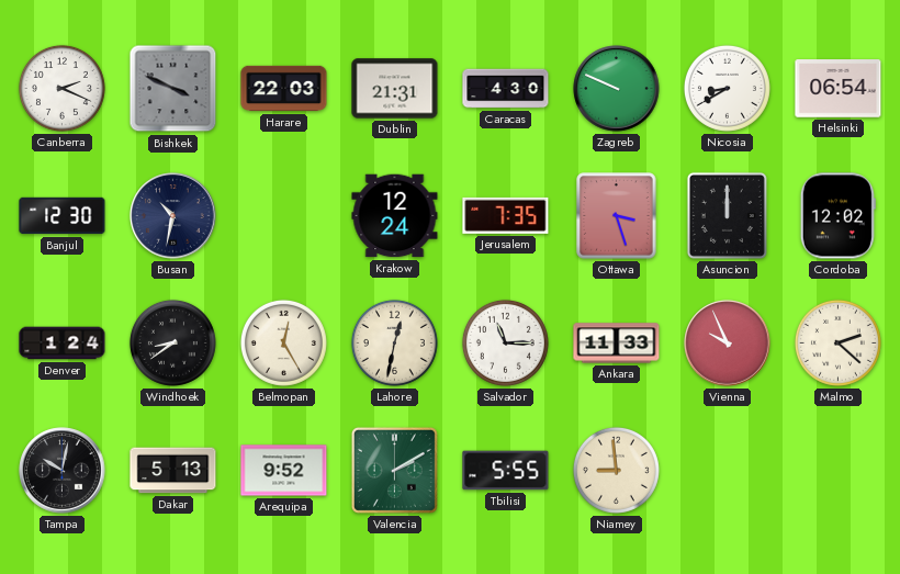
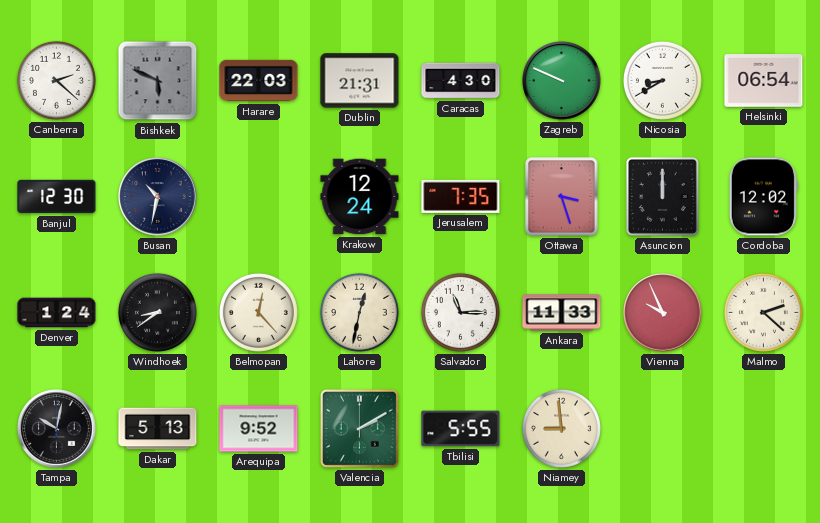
Canberra: 2:19 -> 2:22
Bishkek: 3:49 -> 5:49
Belmopan: 12:25 -> 12:23
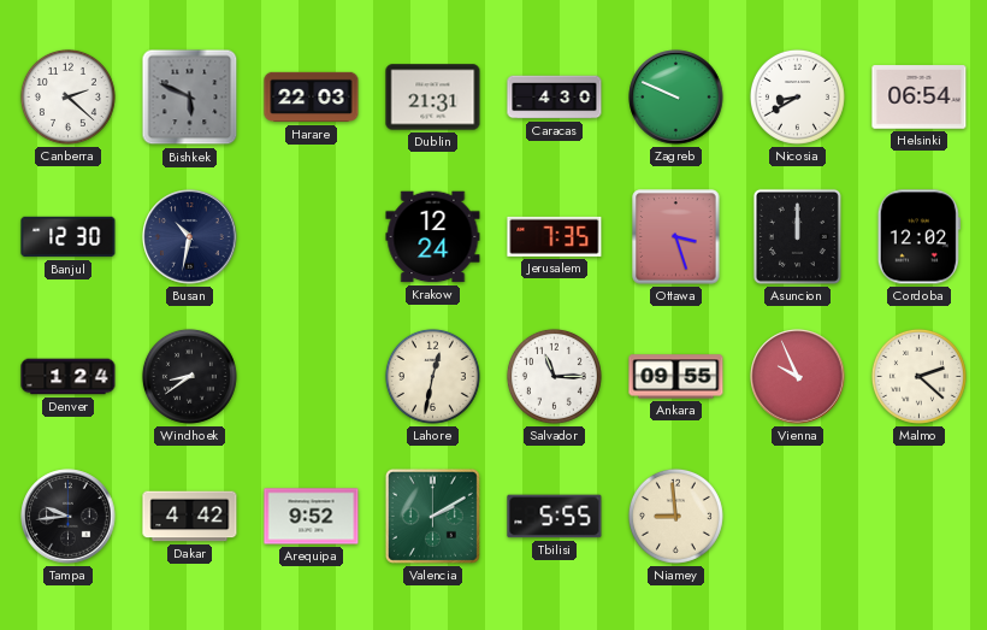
Belmopan: 12:23 -> none
Ankara: 11:33 -> 09:55
Tampa: 10:02 -> 9:44
Dakar: 5:13 -> 4:42
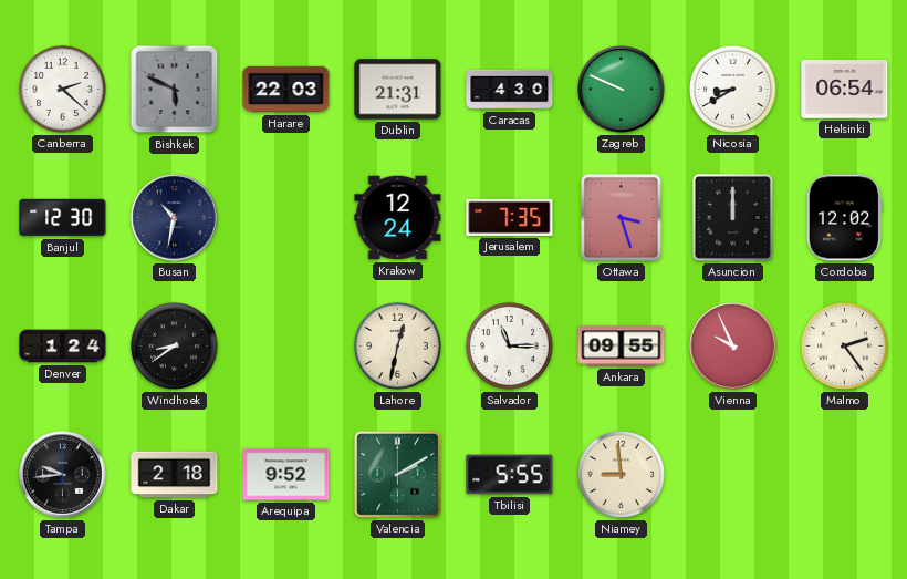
Malmo: 2:22 -> 2:24
Dakar: 4:42 -> 2:18
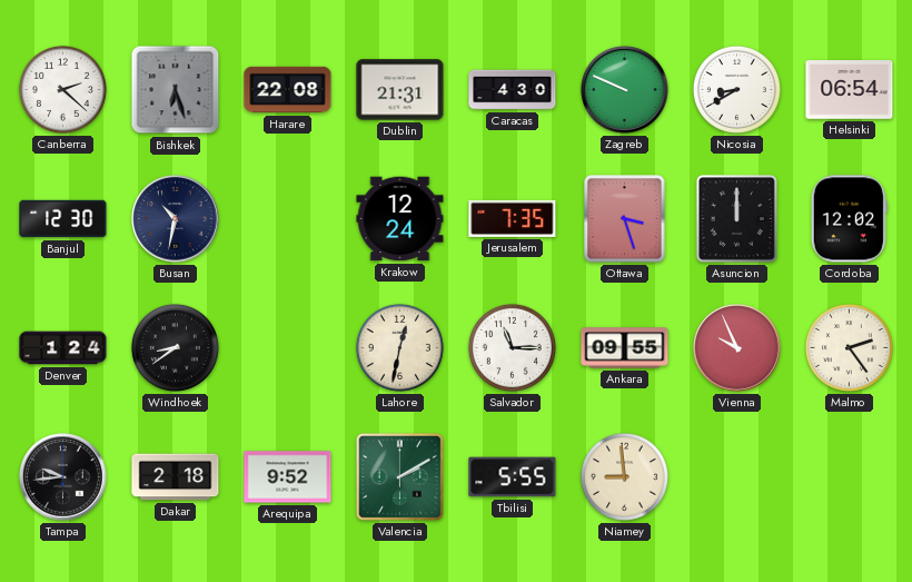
Bishkek: 5:49 -> 6:27
Harare: 22:03 -> 22:08
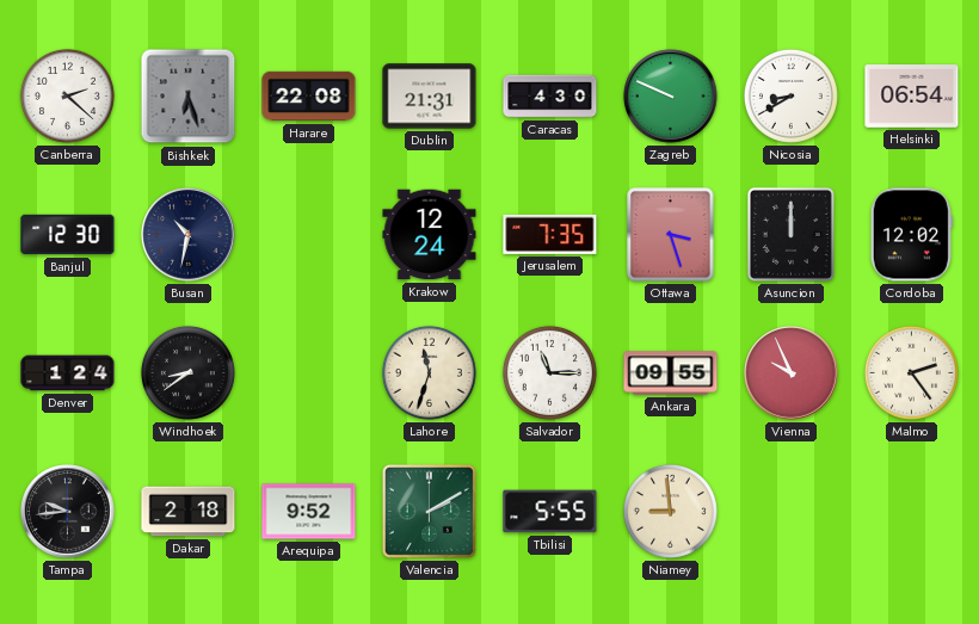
Lahore: 12:32 -> 11:33
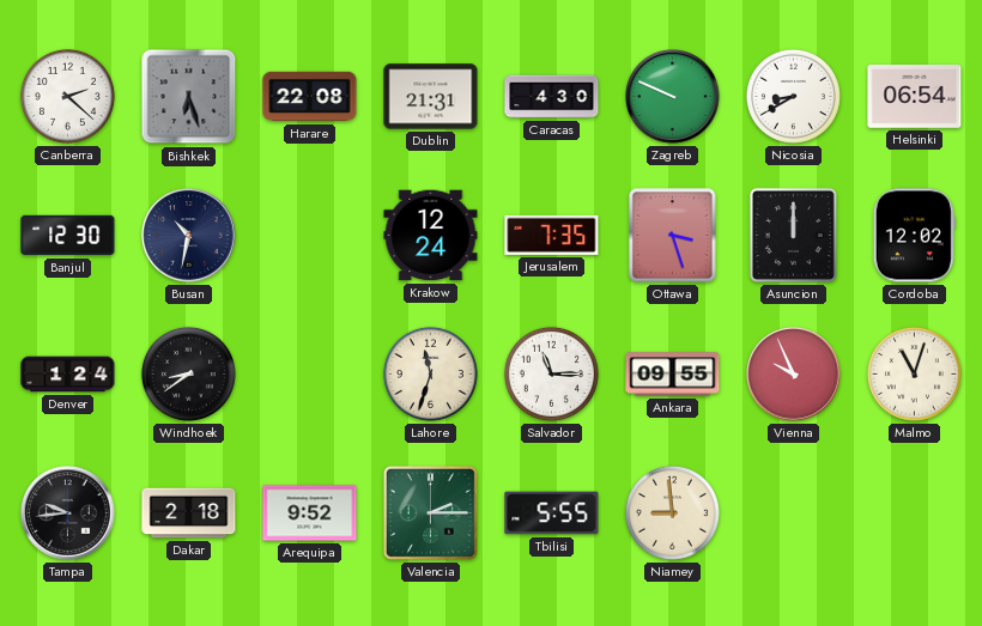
Malmo: 2:24 -> 11:03
Valencia: 2:10 -> 2:15
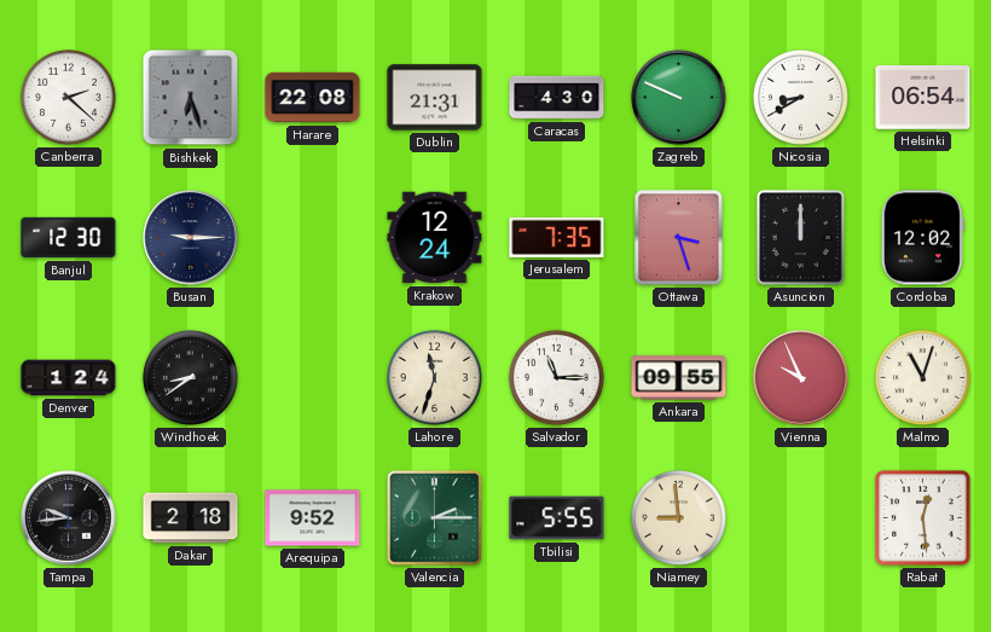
Busan: 10:32 -> 9:15
Rabat: none -> 12:29
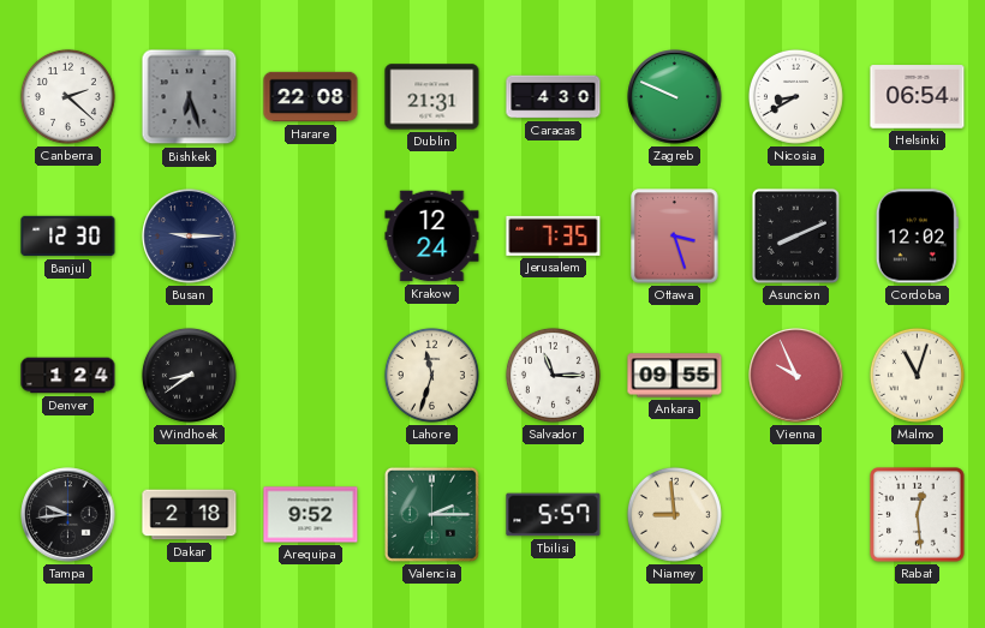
Asuncion: 12:00 -> 8:11
Tbilisi: 5:55 -> 5:57
